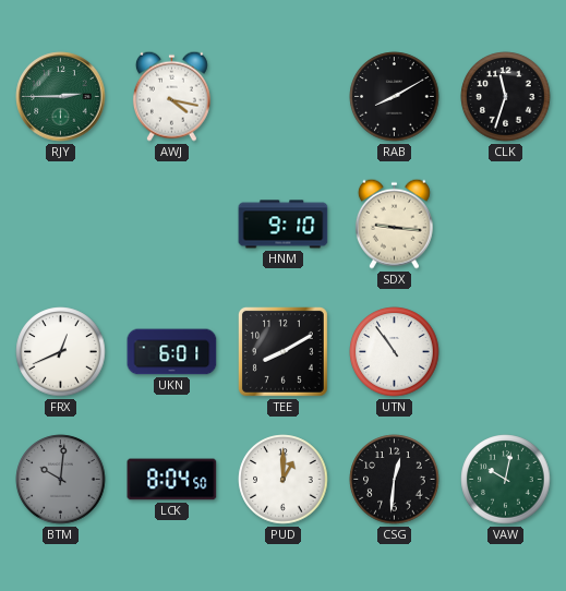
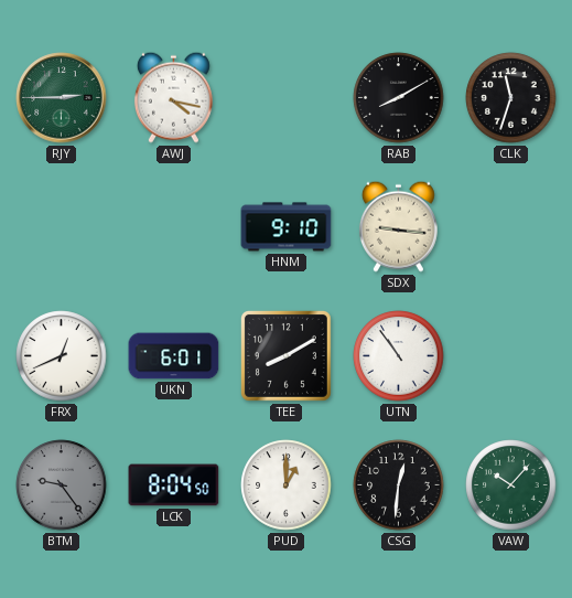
BTM: 10:01 -> 9:24
VAW: 10:02 -> 10:07
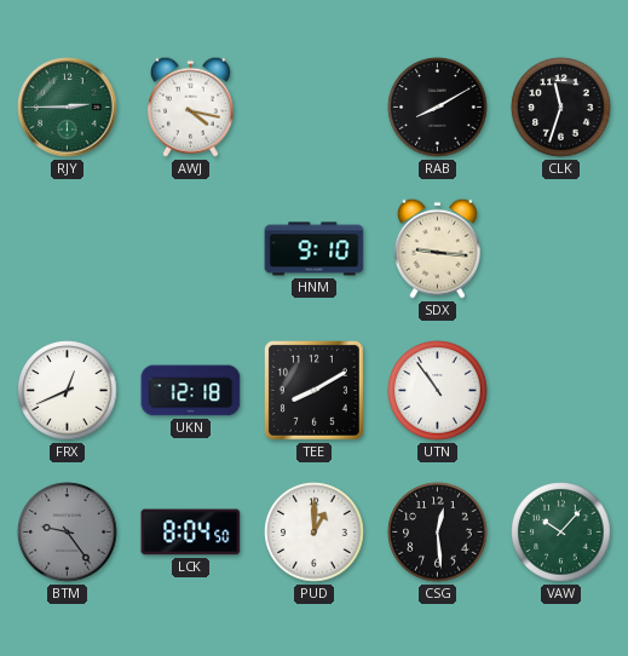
UKN: 6:01 -> 12:18
CSG: 12:31 -> 12:29
